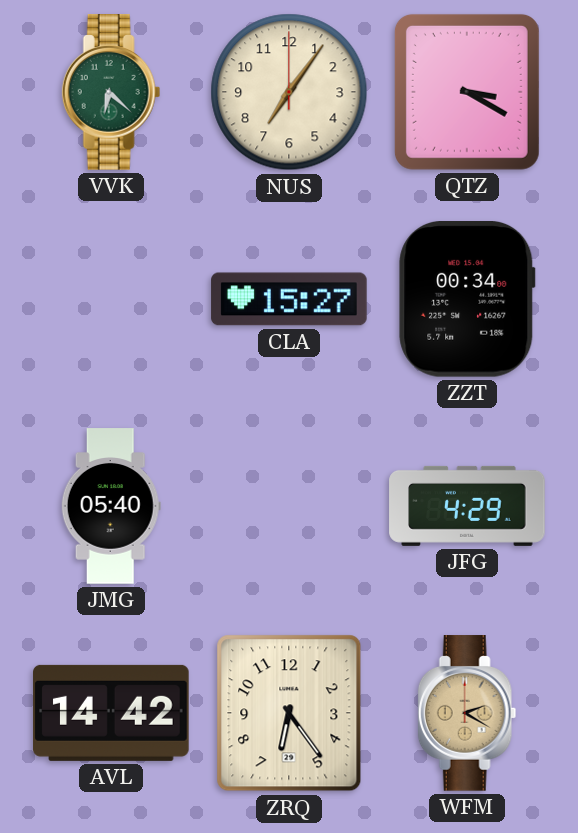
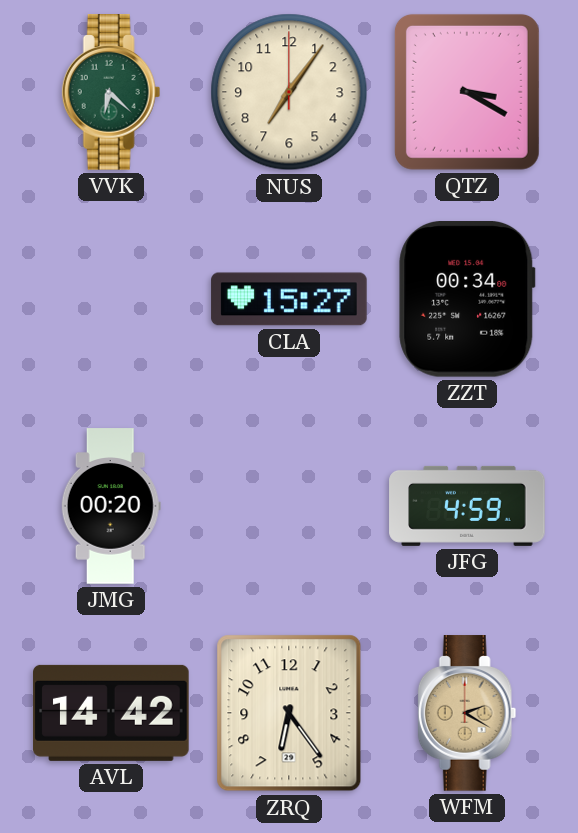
JMG: 05:40 -> 00:20
JFG: 4:29 -> 4:59
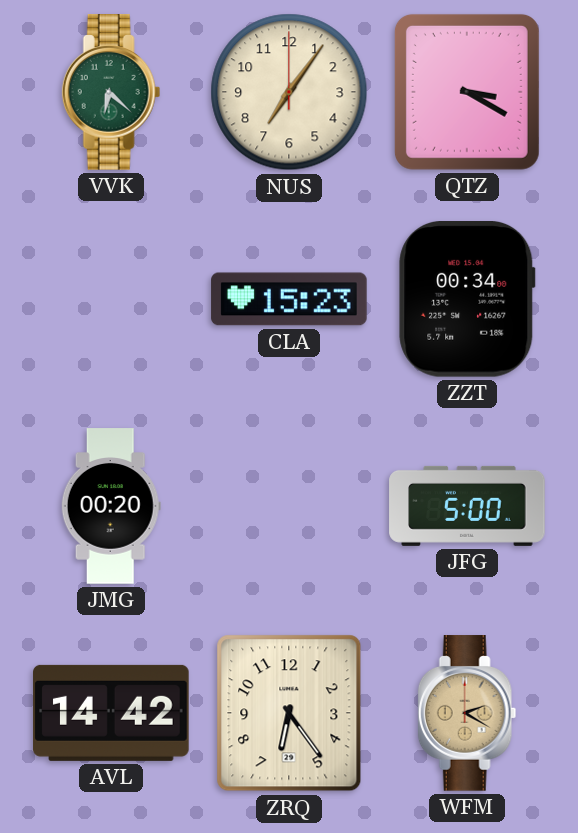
CLA: 15:27 -> 15:23
JFG: 4:59 -> 5:00
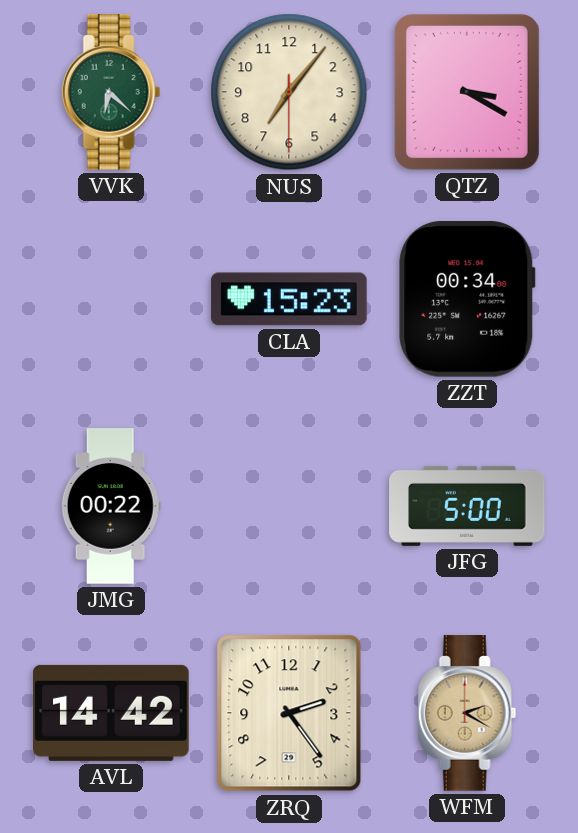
NUS: 7:06:00 -> 7:06:30
JMG: 00:20 -> 00:22
ZRQ: 6:24 -> 2:24
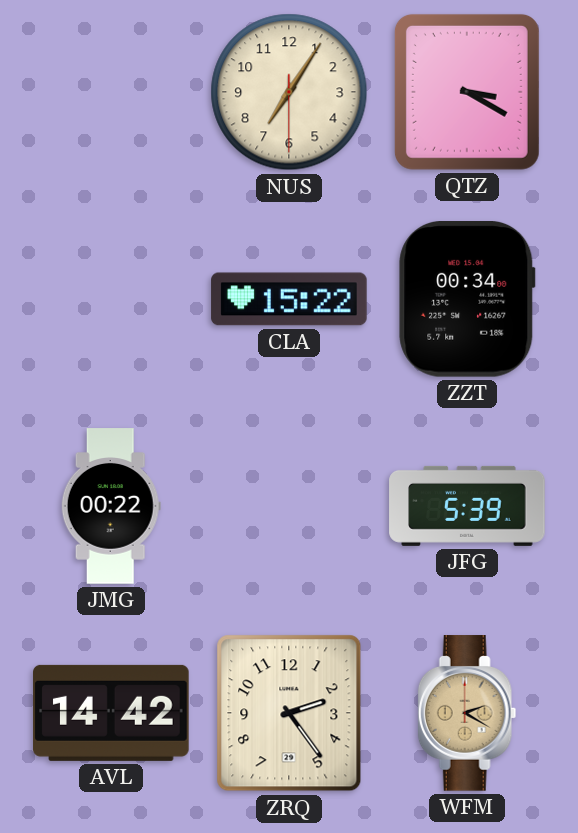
VVK: 6:22 -> none
NUS: 7:06 -> 7:05
CLA: 15:23 -> 15:22
JFG: 5:00 -> 5:39
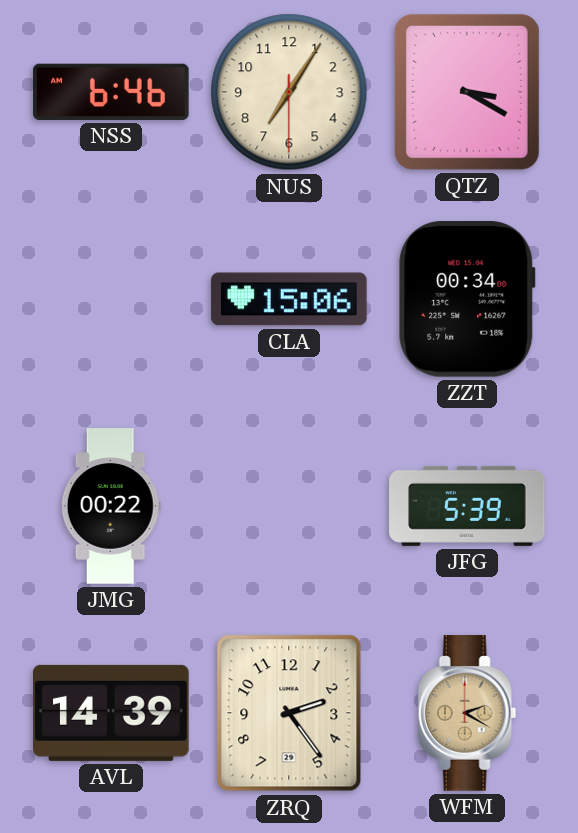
NSS: none -> 6:46
CLA: 15:22 -> 15:06
AVL: 14:42 -> 14:39
